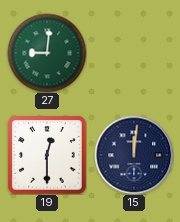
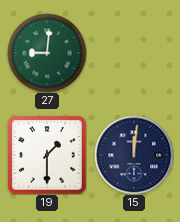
19: 12:30 -> 1:30
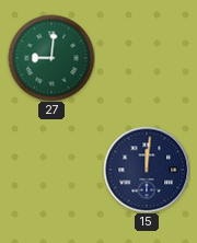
19: 1:30 -> none
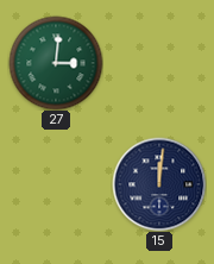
27: 9:01 -> 3:01
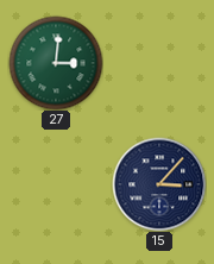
15: 12:01 -> 3:07
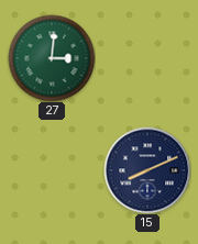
15: 3:07 -> 8:11
